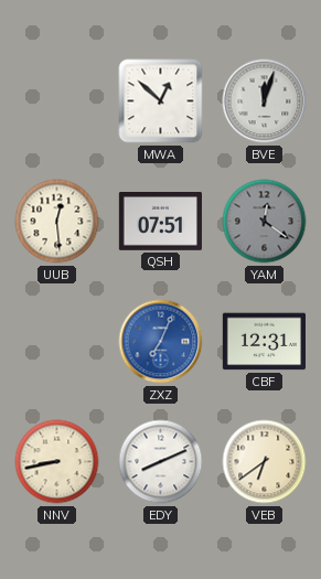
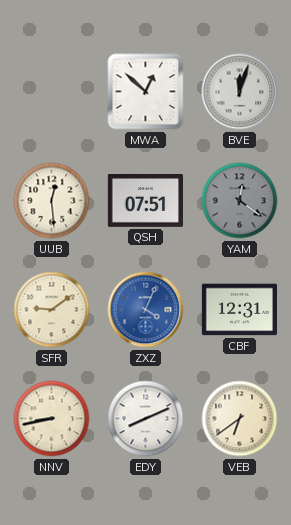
SFR: none -> 9:09
ZXZ: 7:04 -> 4:04
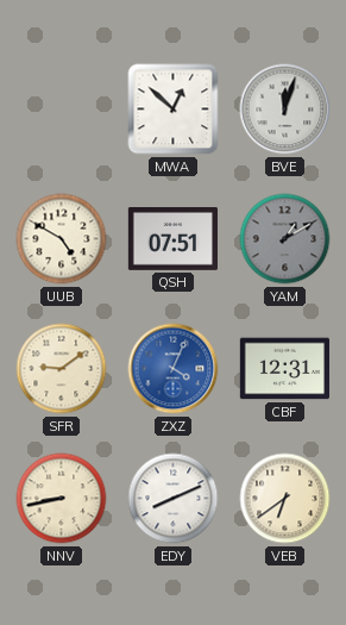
UUB: 12:29 -> 4:50
YAM: 12:21 -> 1:10
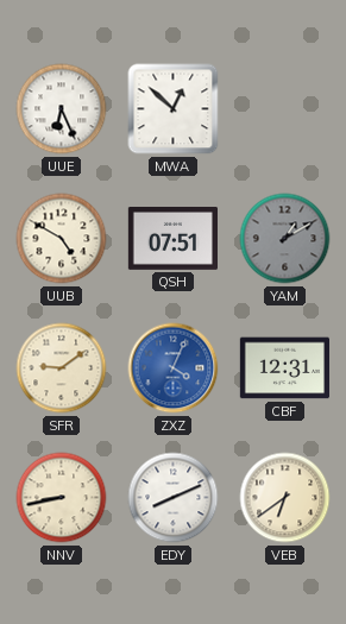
UUE: none -> 6:26
BVE: 12:03 -> none
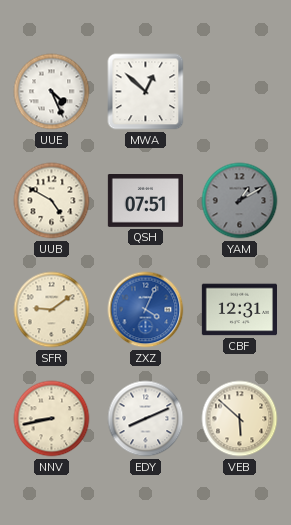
UUE: 6:26 -> 4:26
VEB: 6:39 -> 5:52
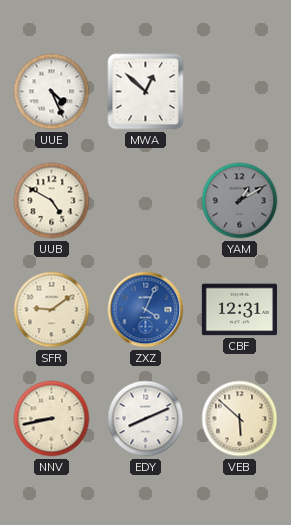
QSH: 07:51 -> none
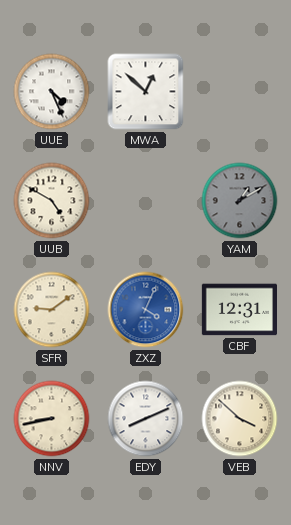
VEB: 5:52 -> 3:52
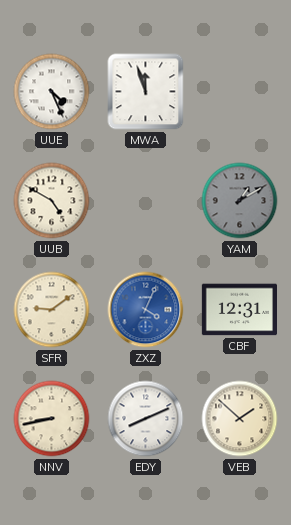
MWA: 12:52 -> 11:57
VEB: 3:52 -> 1:52
